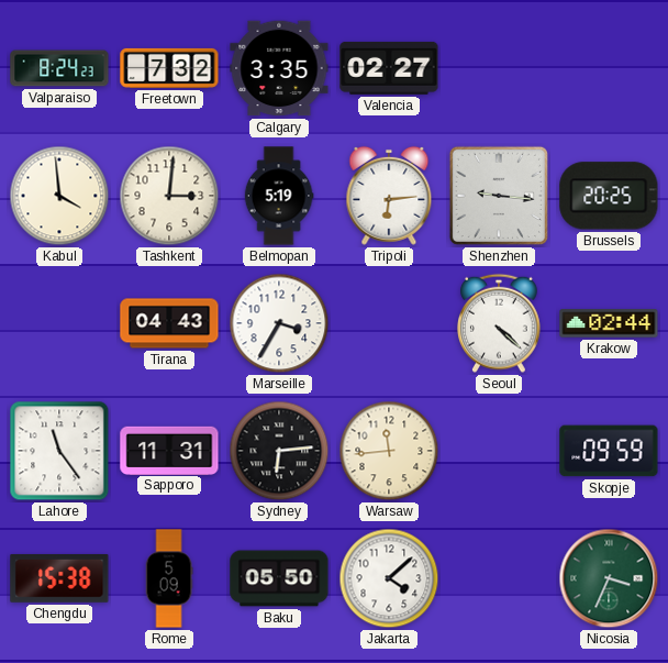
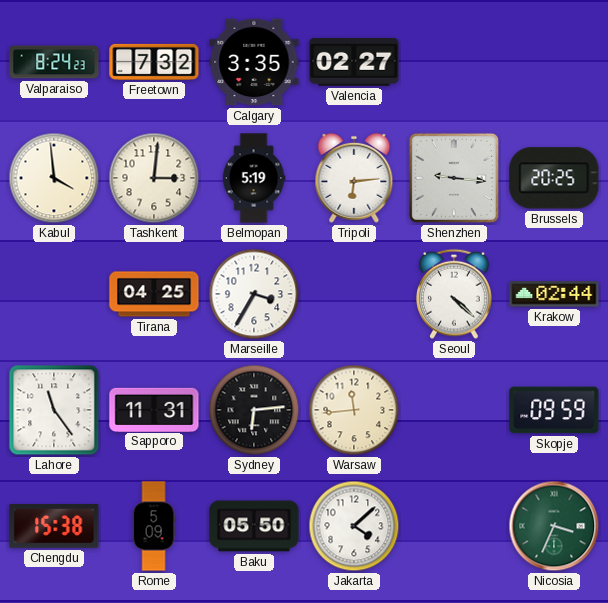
Tirana: 04:43 -> 04:25
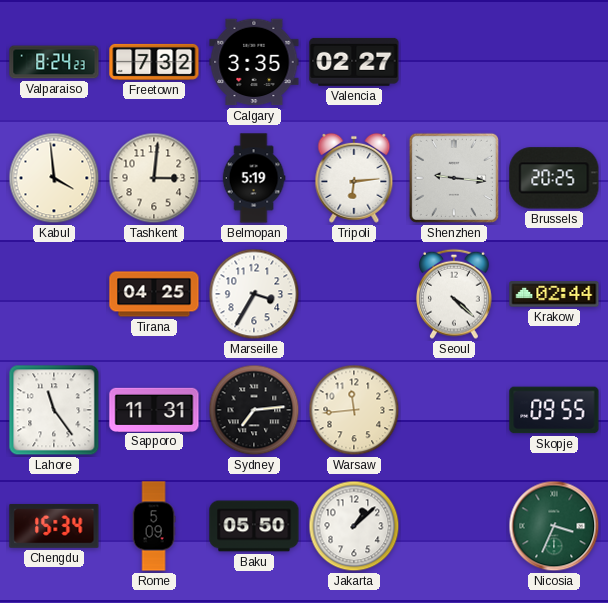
Sydney: 6:14 -> 7:14
Skopje: 09:59 -> 09:55
Chengdu: 15:38 -> 15:34
Jakarta: 4:08 -> 1:08
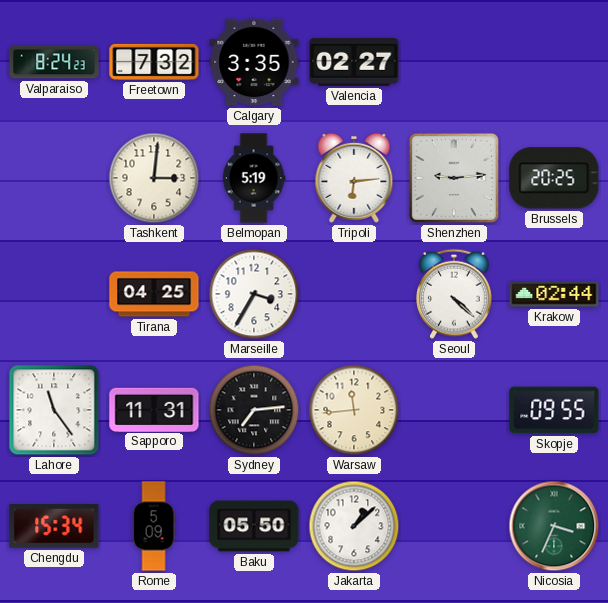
Kabul: 3:59 -> none
Shenzhen: 9:16 -> 9:14
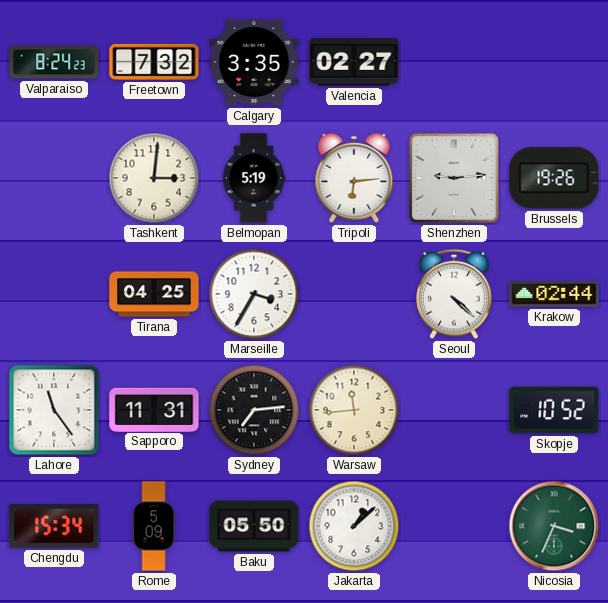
Brussels: 20:25 -> 19:26
Skopje: 09:55 -> 10:52
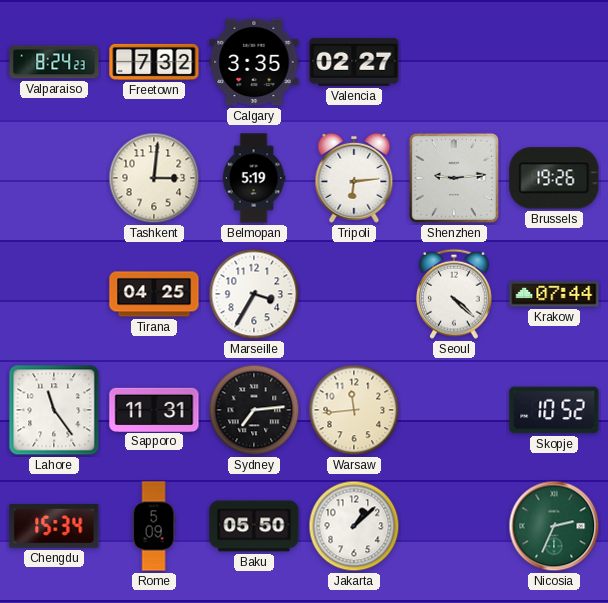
Krakow: 02:44 -> 07:44
Nicosia: 3:34 -> 2:34
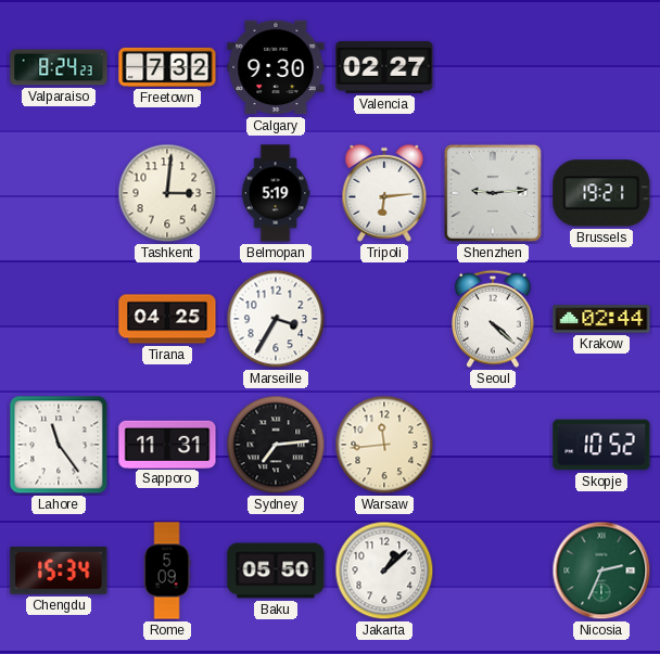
Calgary: 3:35 -> 9:30
Brussels: 19:26 -> 19:21
Krakow: 07:44 -> 02:44
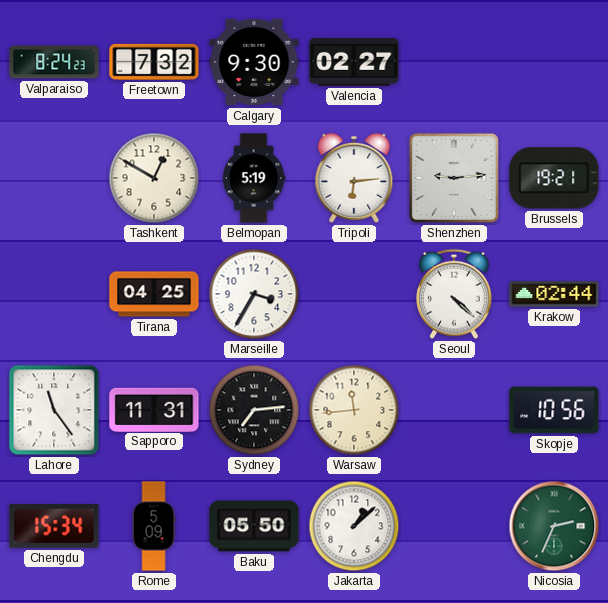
Tashkent: 3:01 -> 12:50
Skopje: 10:52 -> 10:56
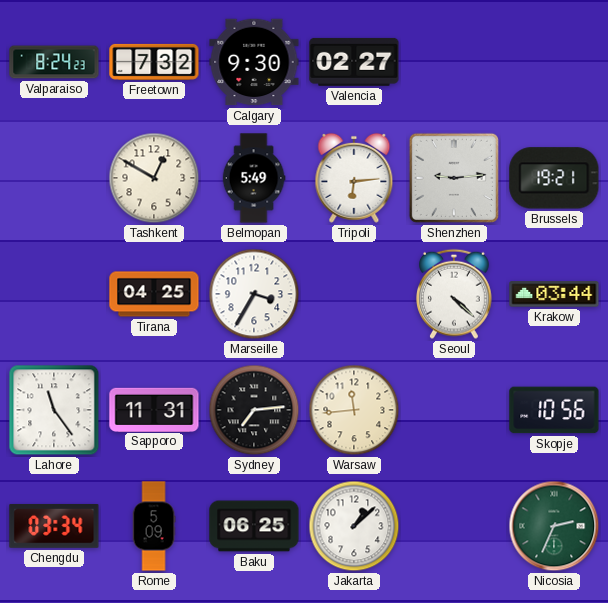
Belmopan: 5:19 -> 5:49
Krakow: 02:44 -> 03:44
Chengdu: 15:34 -> 03:34
Baku: 05:50 -> 06:25
